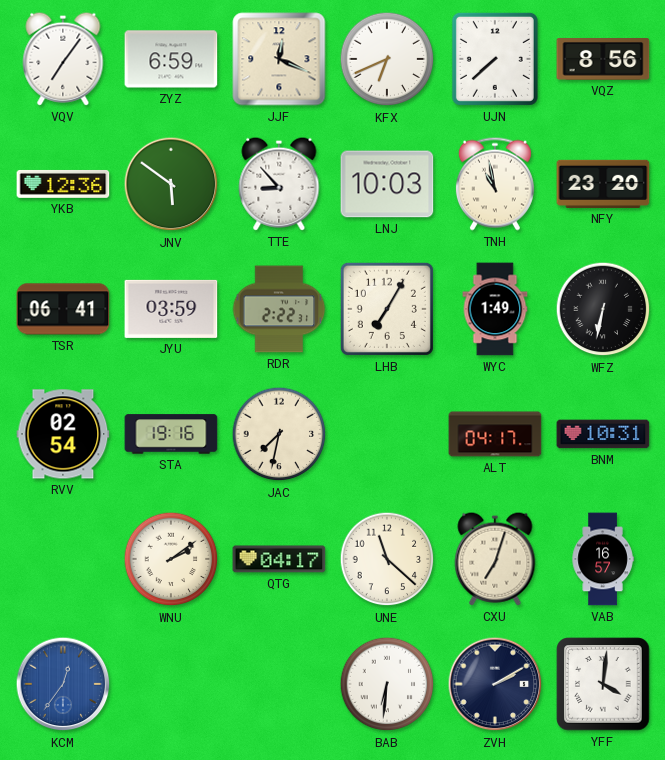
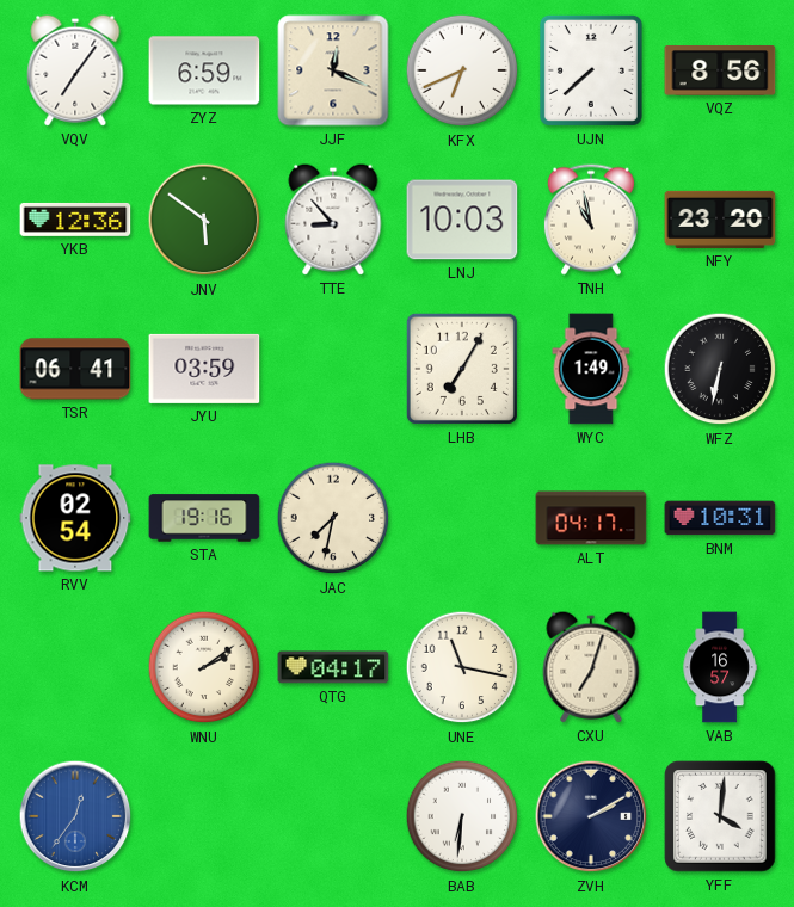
RDR: 2:22 -> none
UNE: 11:22 -> 11:17
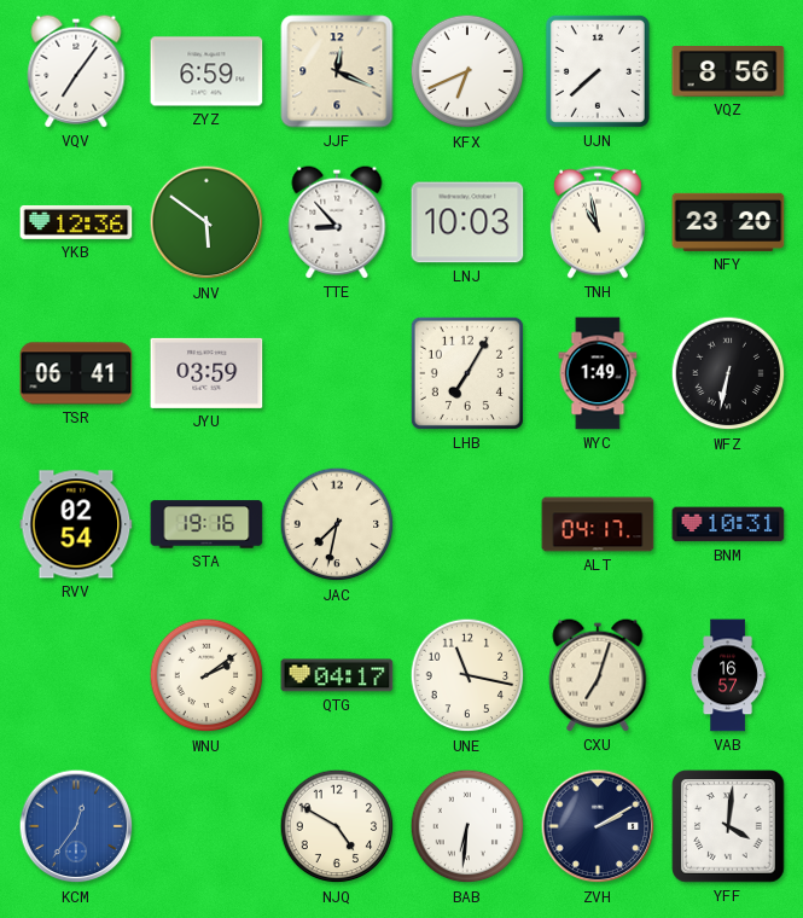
NJQ: none -> 4:50
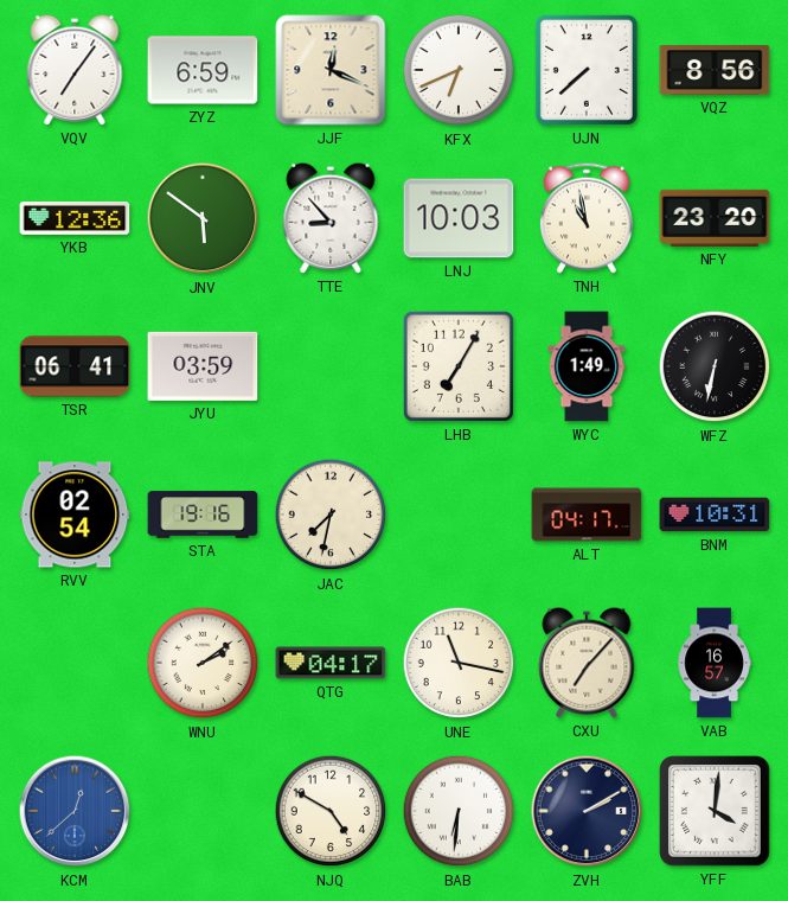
CXU: 7:03 -> 7:07
KCM: 12:36 -> 12:38
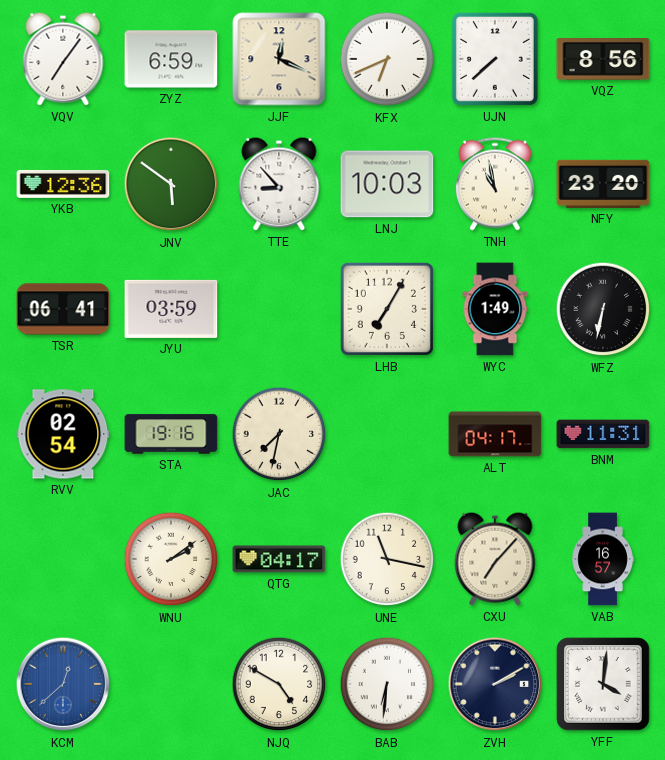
BNM: 10:31 -> 11:31
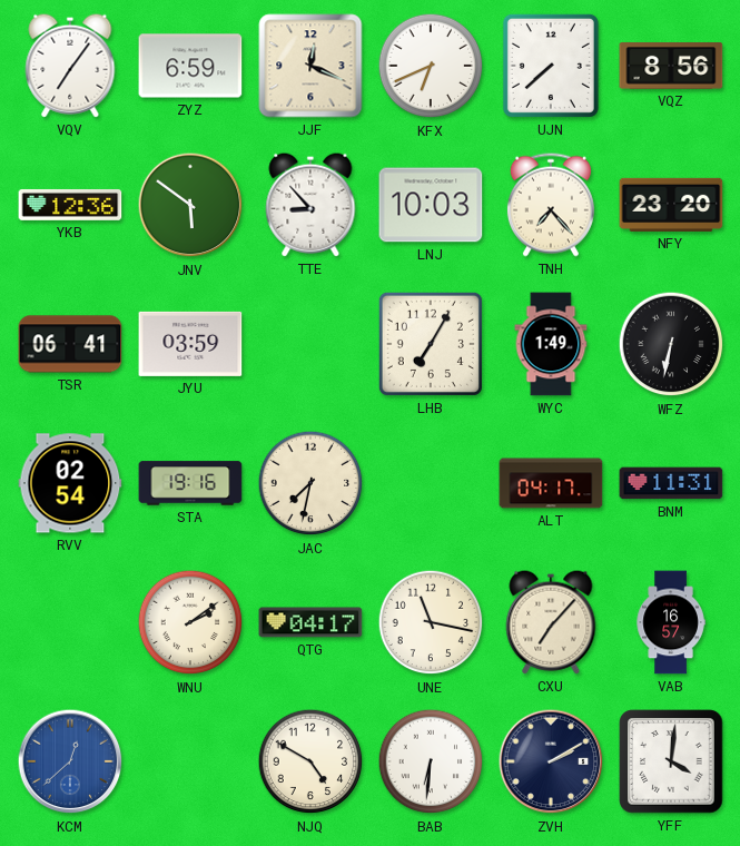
TNH: 10:58 -> 7:23
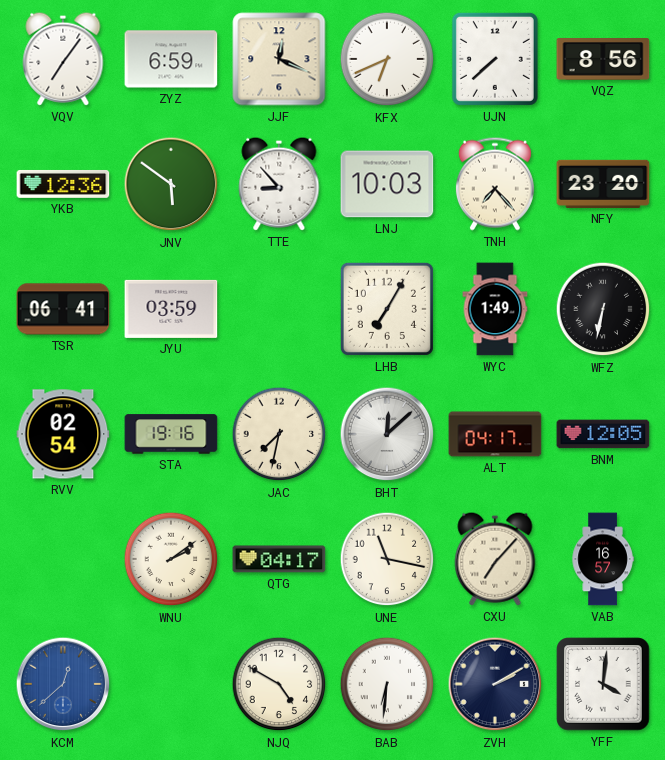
BHT: none -> 12:08
BNM: 11:31 -> 12:05
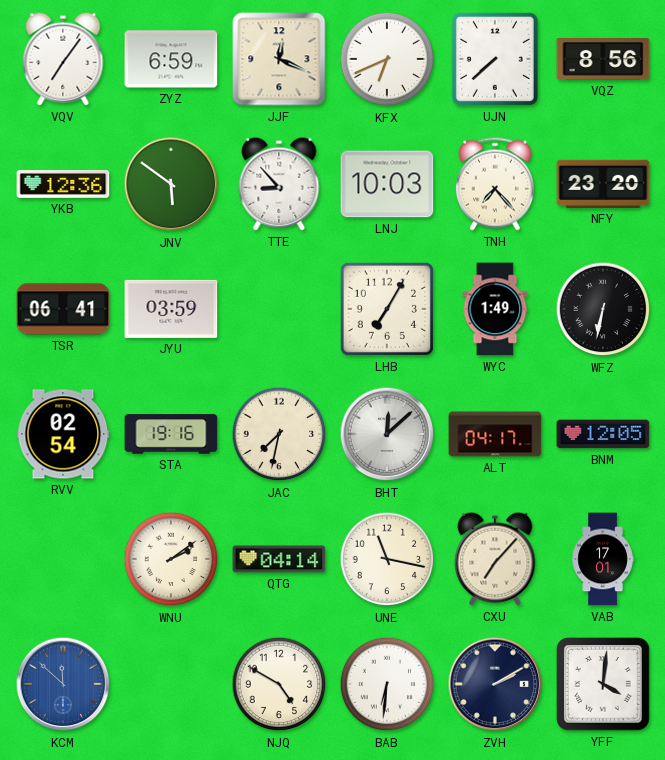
QTG: 04:17 -> 04:14
VAB: 16:57 -> 17:01
KCM: 12:38 -> 11:52
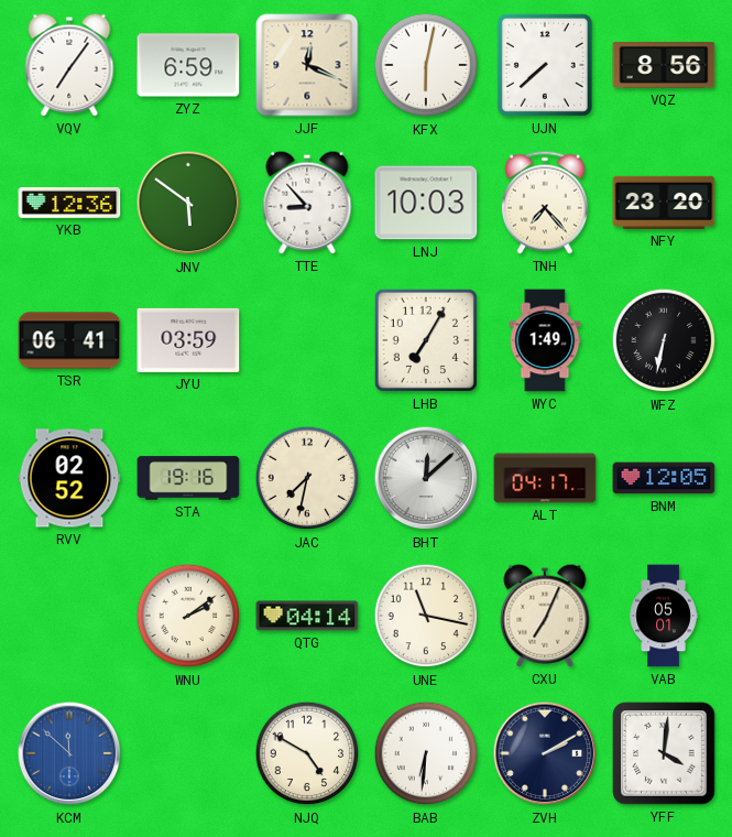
KFX: 6:41 -> 6:02
RVV: 02:54 -> 02:52
CXU: 7:07 -> 7:04
VAB: 17:01 -> 05:01
